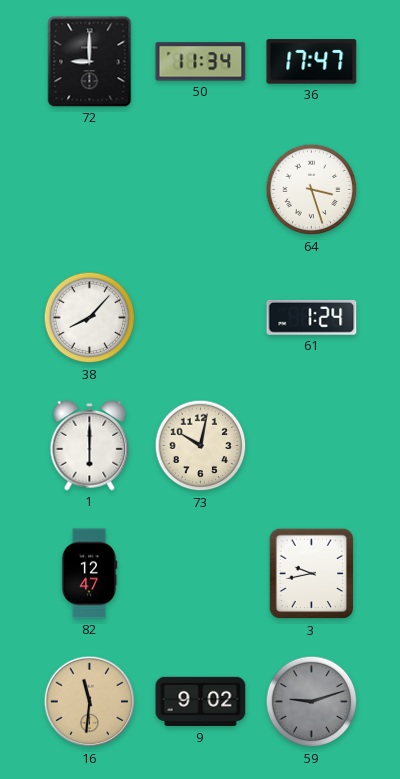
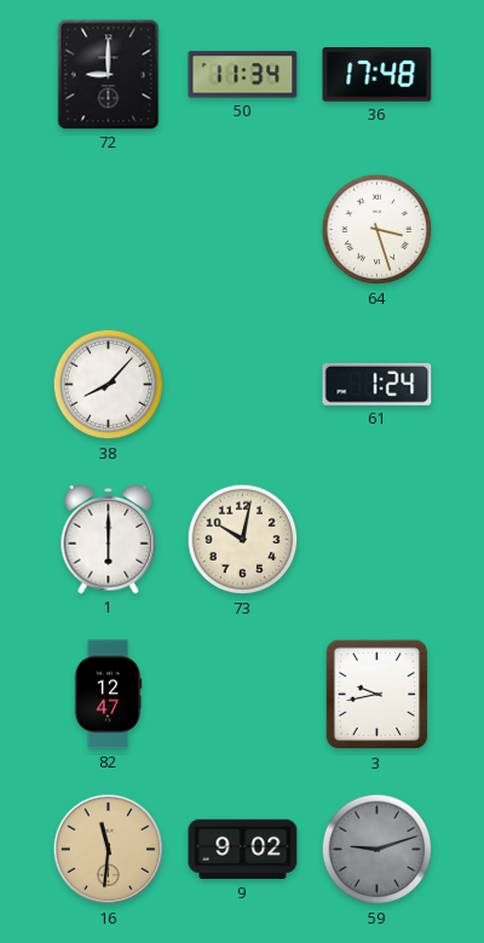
36: 17:47 -> 17:48
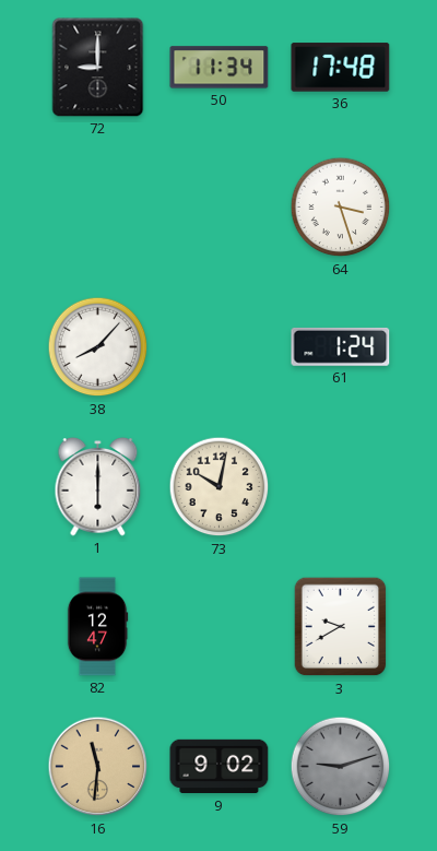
3: 9:43 -> 9:40
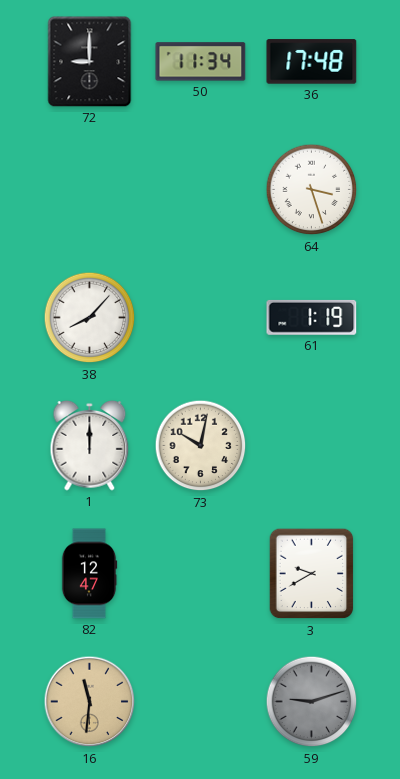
61: 1:24 -> 1:19
1: 6:00 -> 12:00
9: 9:02 -> none
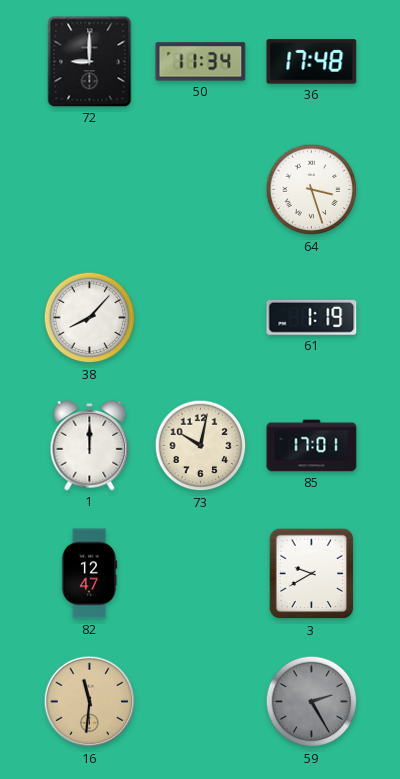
85: none -> 17:01
59: 9:12 -> 2:25
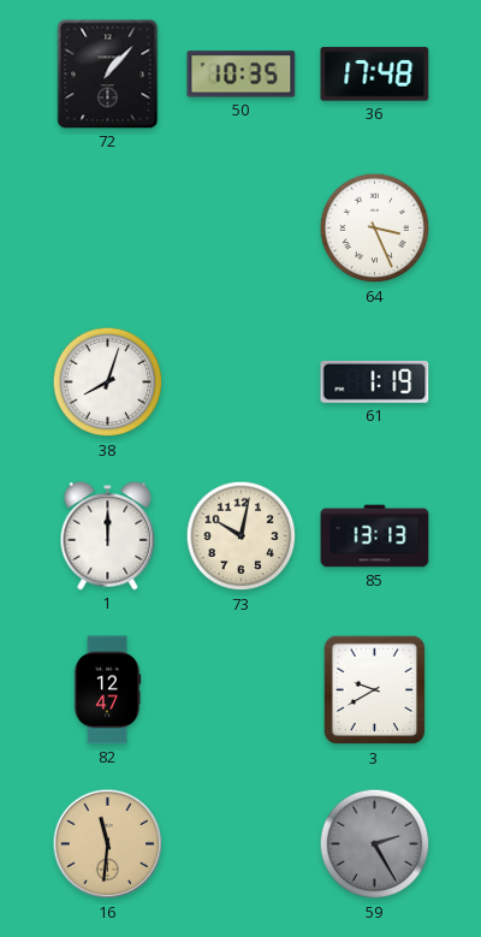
72: 9:00 -> 1:07
50: 11:34 -> 10:35
64: 3:27 -> 3:26
38: 8:07 -> 8:03
85: 17:01 -> 13:13
